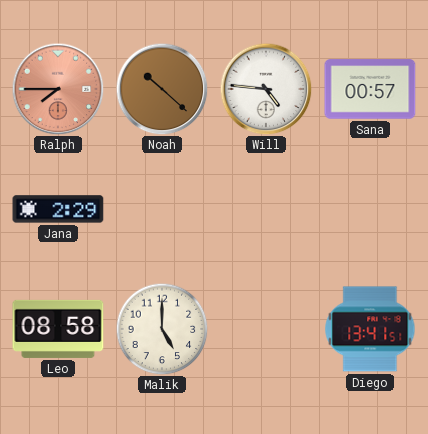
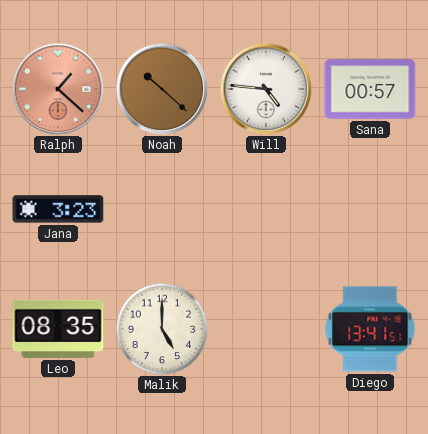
Ralph: 7:45 -> 1:22
Jana: 2:29 -> 3:23
Leo: 08:58 -> 08:35
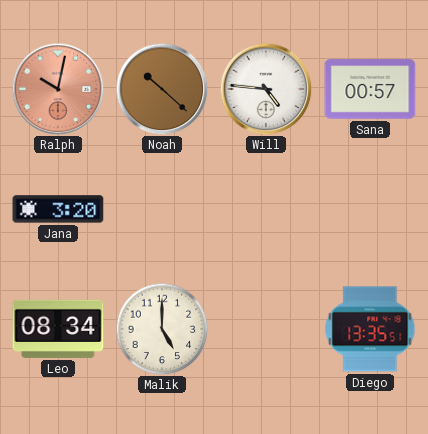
Ralph: 1:22 -> 10:02
Jana: 3:23 -> 3:20
Leo: 08:35 -> 08:34
Diego: 13:41 -> 13:35
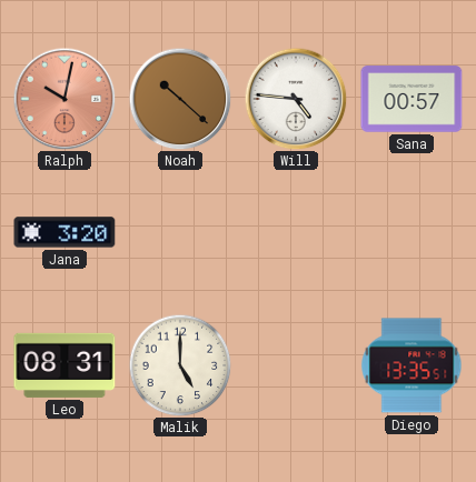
Leo: 08:34 -> 08:31
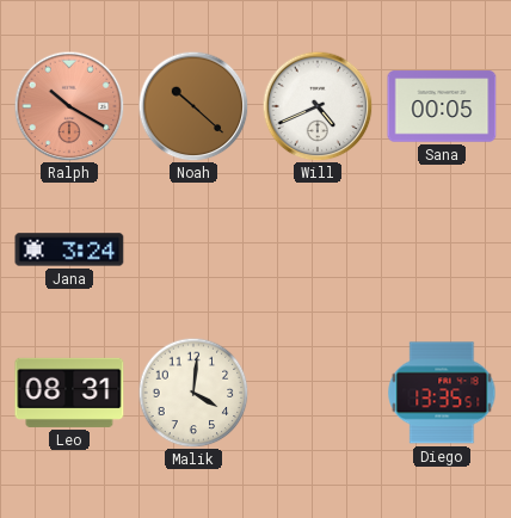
Ralph: 10:02 -> 10:20
Will: 4:46 -> 4:41
Sana: 00:57 -> 00:05
Jana: 3:20 -> 3:24
Malik: 5:00 -> 4:01
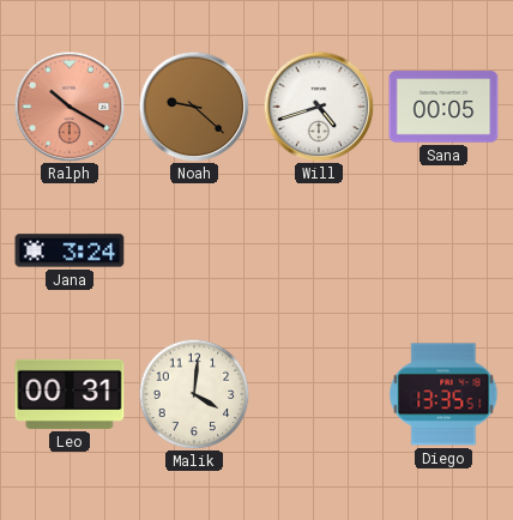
Noah: 10:22 -> 9:22
Will: 4:41 -> 4:42
Leo: 08:31 -> 00:31
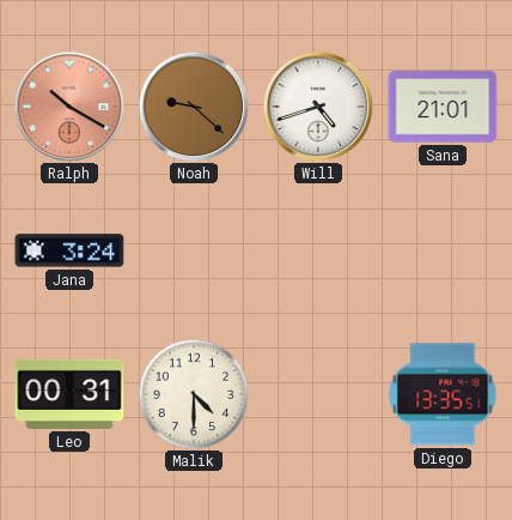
Sana: 00:05 -> 21:01
Malik: 4:01 -> 4:30
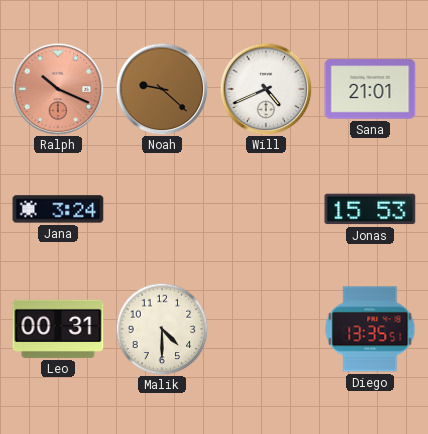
Ralph: 10:20 -> 10:19
Will: 4:42 -> 4:41
Jonas: none -> 15:53
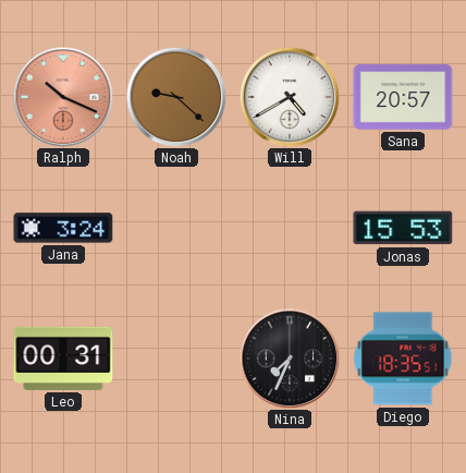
Will: 4:41 -> 4:40
Sana: 21:01 -> 20:57
Malik: 4:30 -> none
Nina: none -> 7:34
Diego: 13:35 -> 18:35
